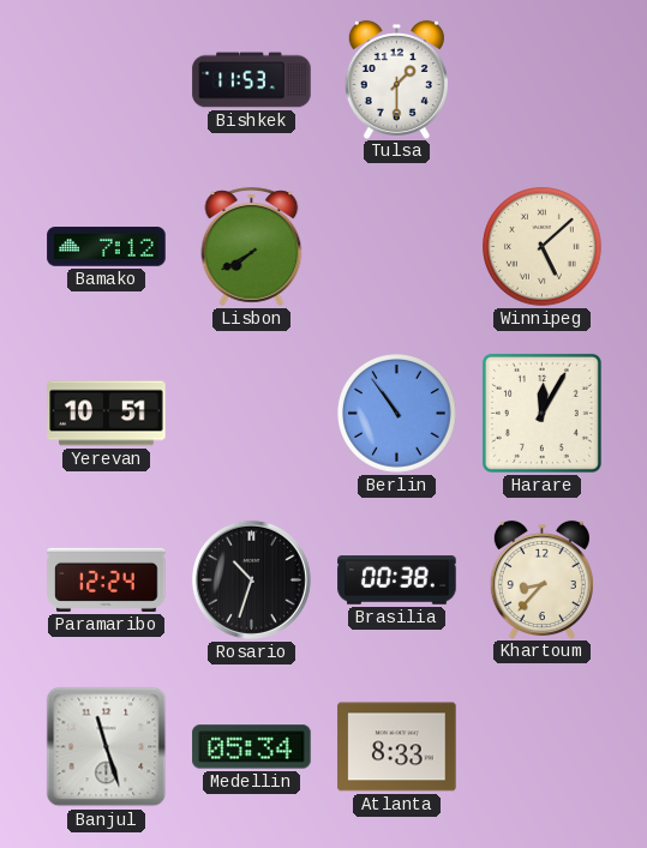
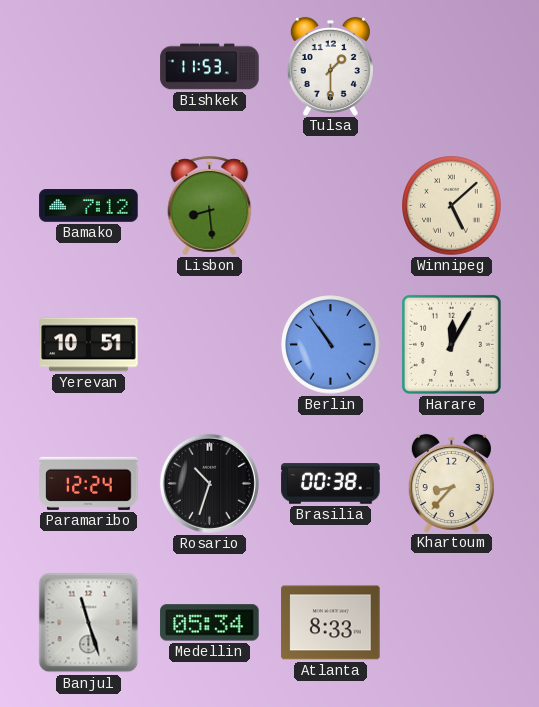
Lisbon: 7:40 -> 8:29
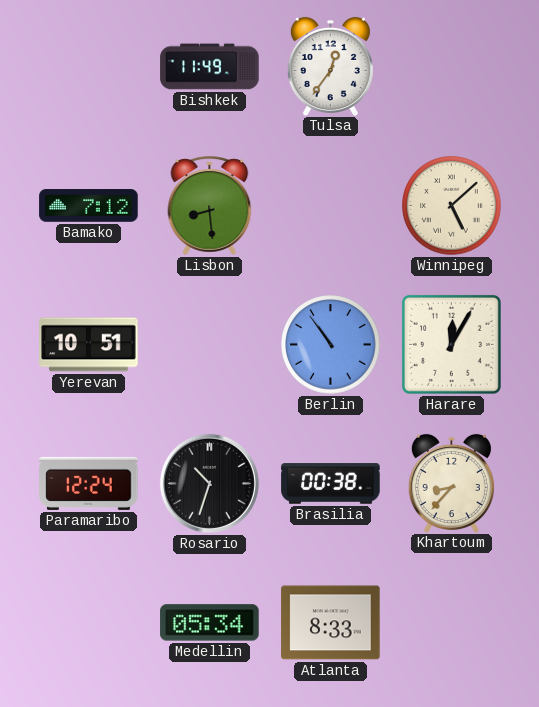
Bishkek: 11:53 -> 11:49
Tulsa: 1:30 -> 12:36
Banjul: 11:27 -> none
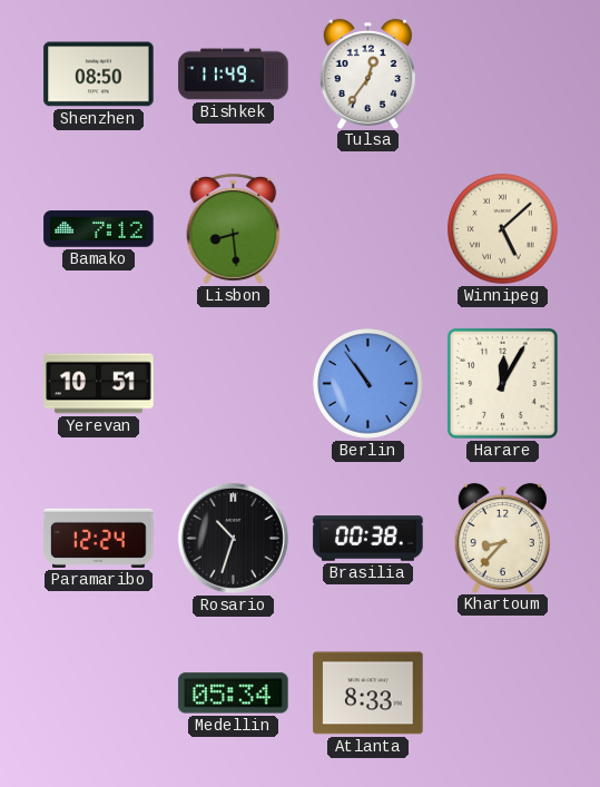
Shenzhen: none -> 08:50
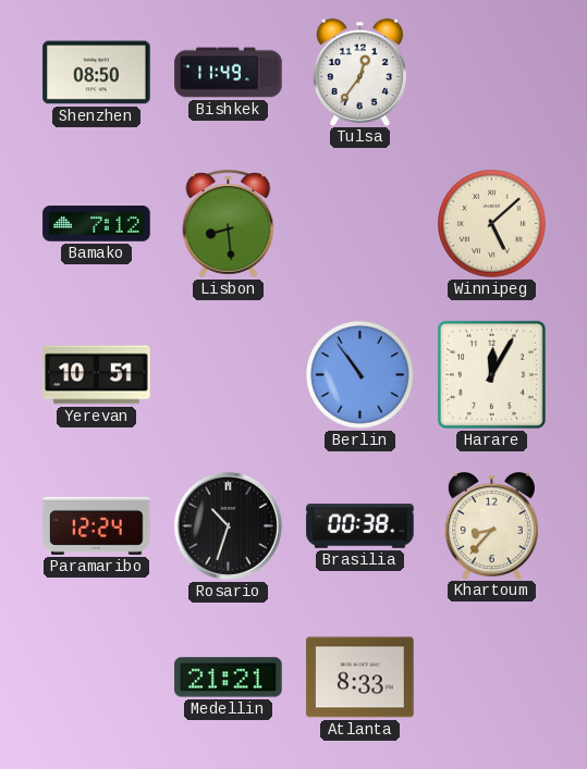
Medellin: 05:34 -> 21:21
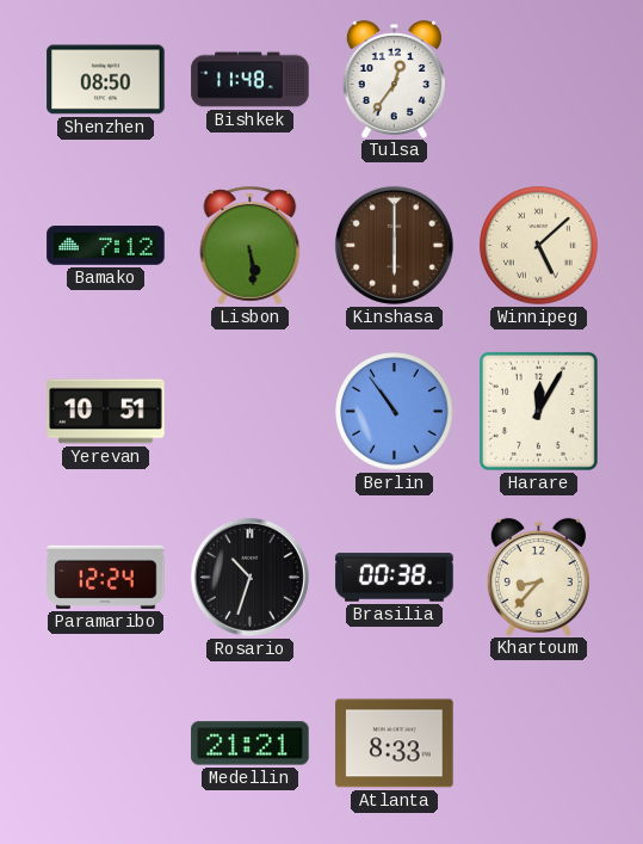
Bishkek: 11:49 -> 11:48
Lisbon: 8:29 -> 5:29
Kinshasa: none -> 6:00
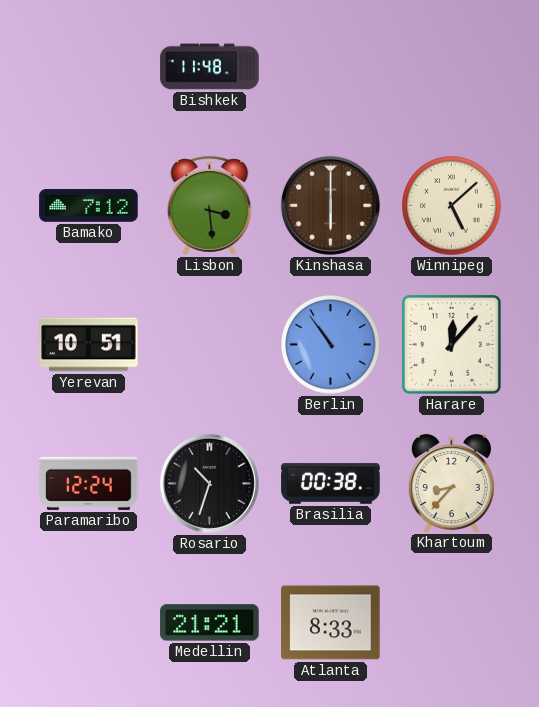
Shenzhen: 08:50 -> none
Tulsa: 12:36 -> none
Lisbon: 5:29 -> 3:29
Harare: 12:05 -> 12:07
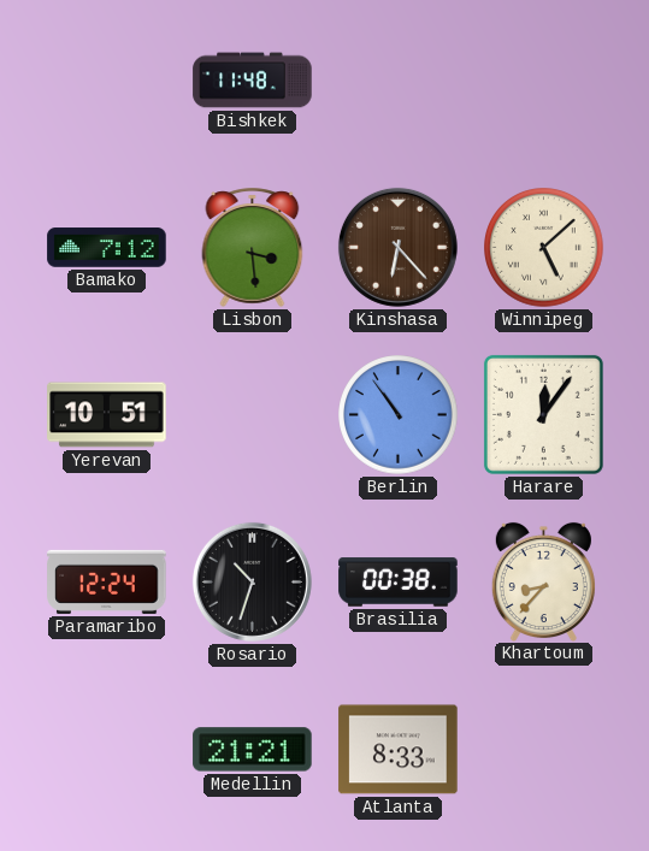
Kinshasa: 6:00 -> 6:23
Harare: 12:07 -> 12:06
